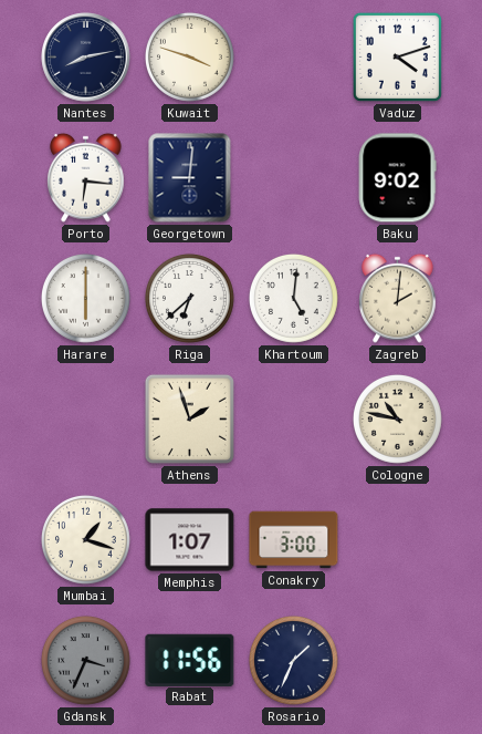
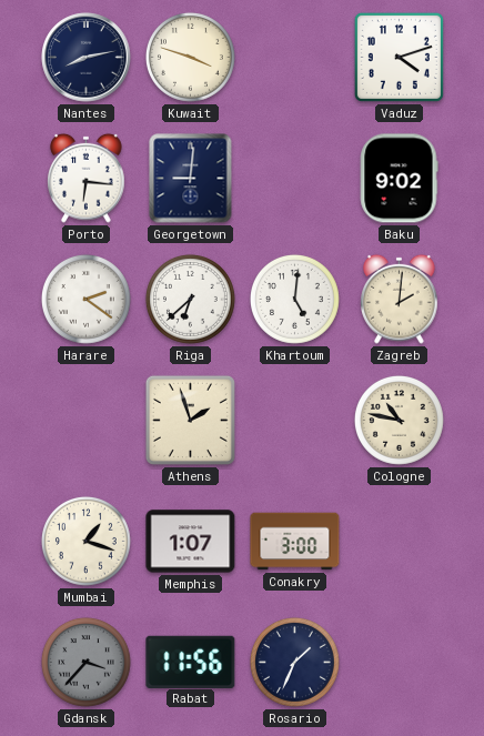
Harare: 6:00 -> 2:21
Gdansk: 3:34 -> 3:37
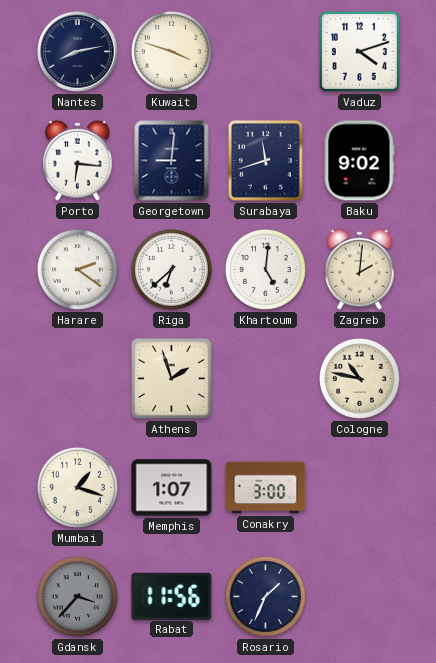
Surabaya: none -> 11:42
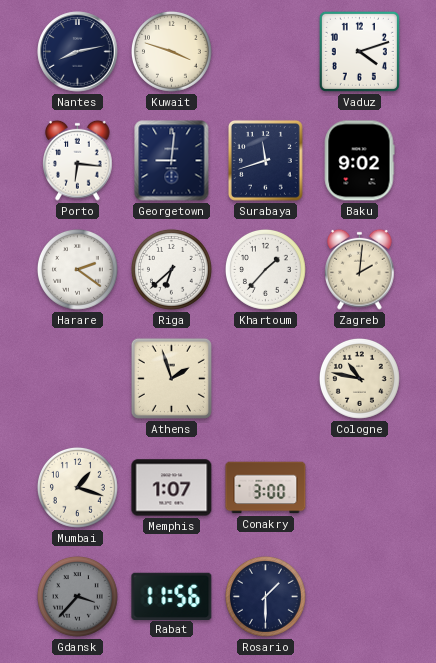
Khartoum: 5:01 -> 1:37
Rosario: 1:34 -> 1:30
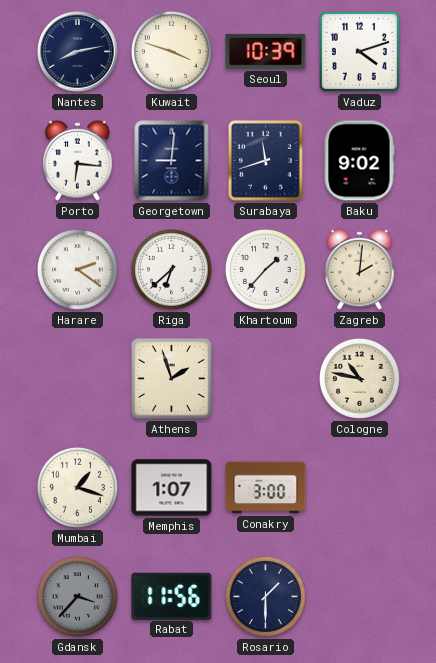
Seoul: none -> 10:39
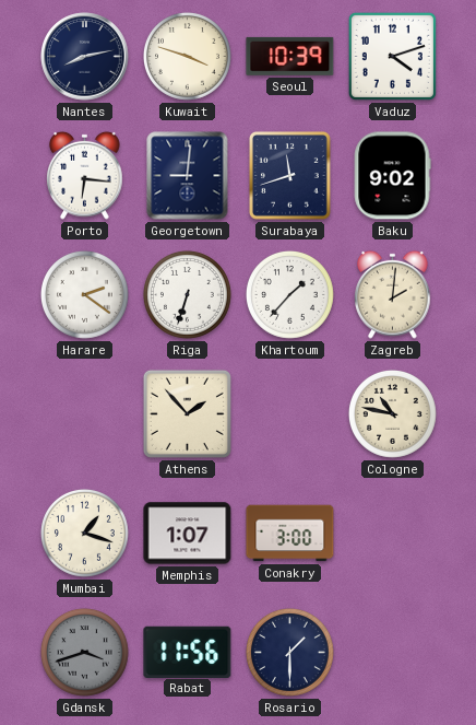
Riga: 6:38 -> 6:33
Athens: 1:57 -> 1:53
Gdansk: 3:37 -> 3:42
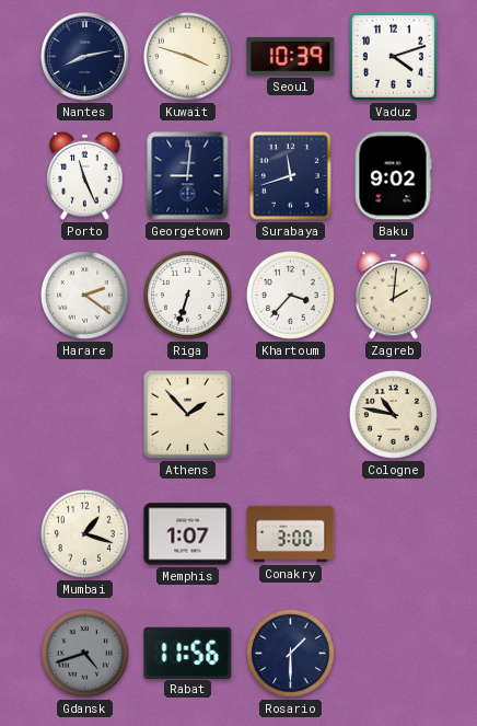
Porto: 6:16 -> 11:26
Khartoum: 1:37 -> 3:37
Gdansk: 3:42 -> 4:42
